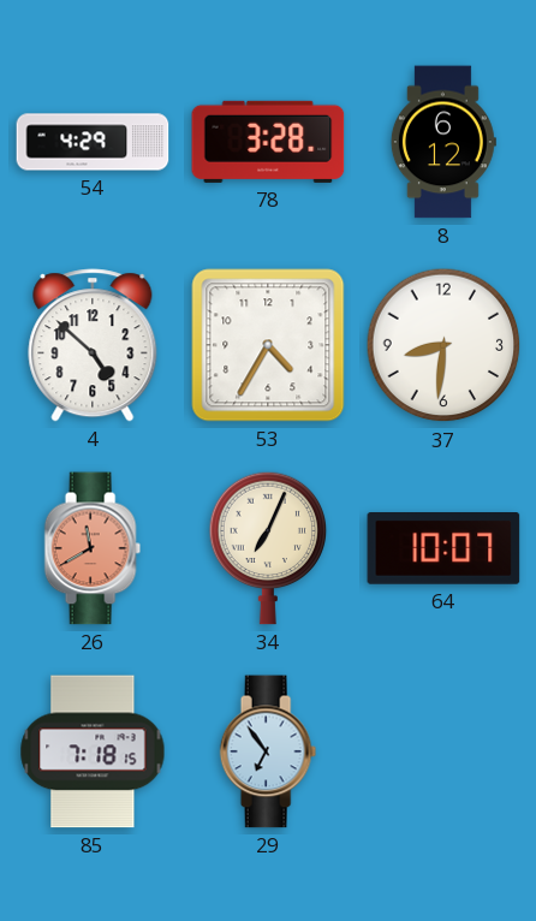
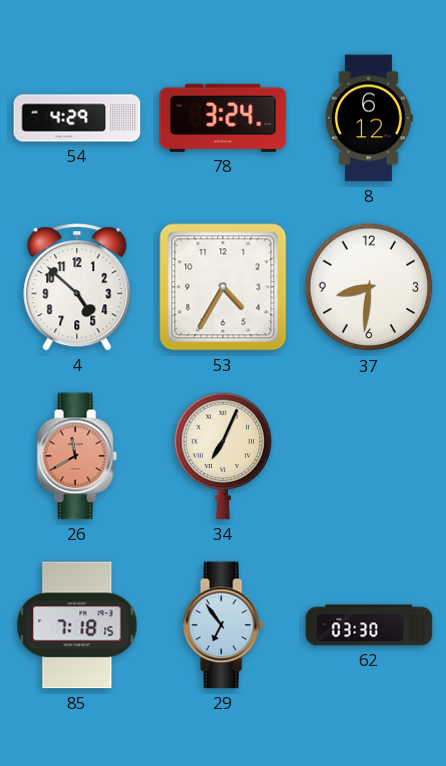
78: 3:28 -> 3:24
64: 10:07 -> none
62: none -> 03:30
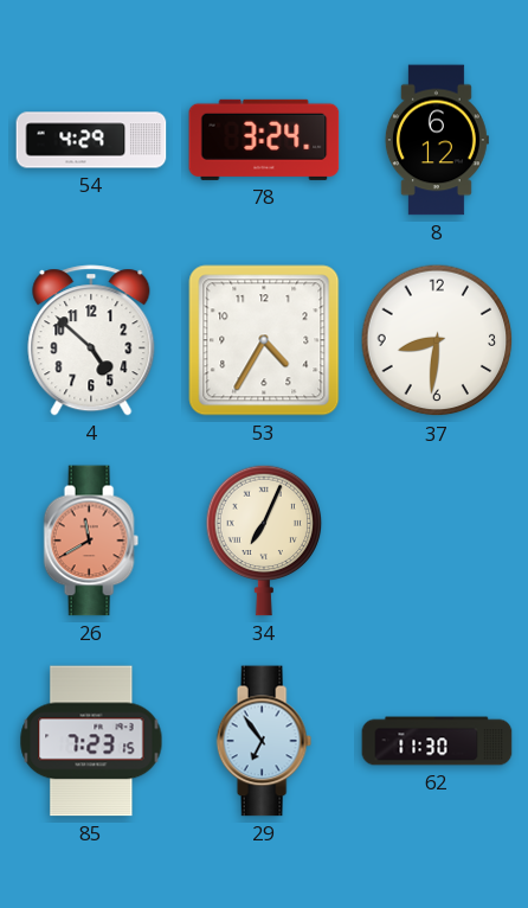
85: 7:18 -> 7:23
62: 03:30 -> 11:30
